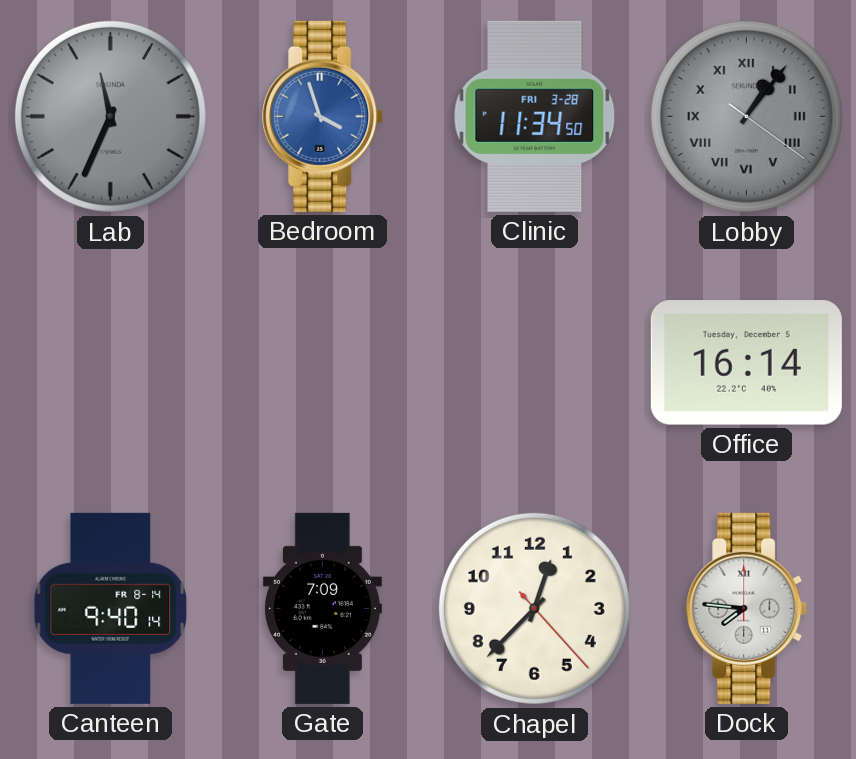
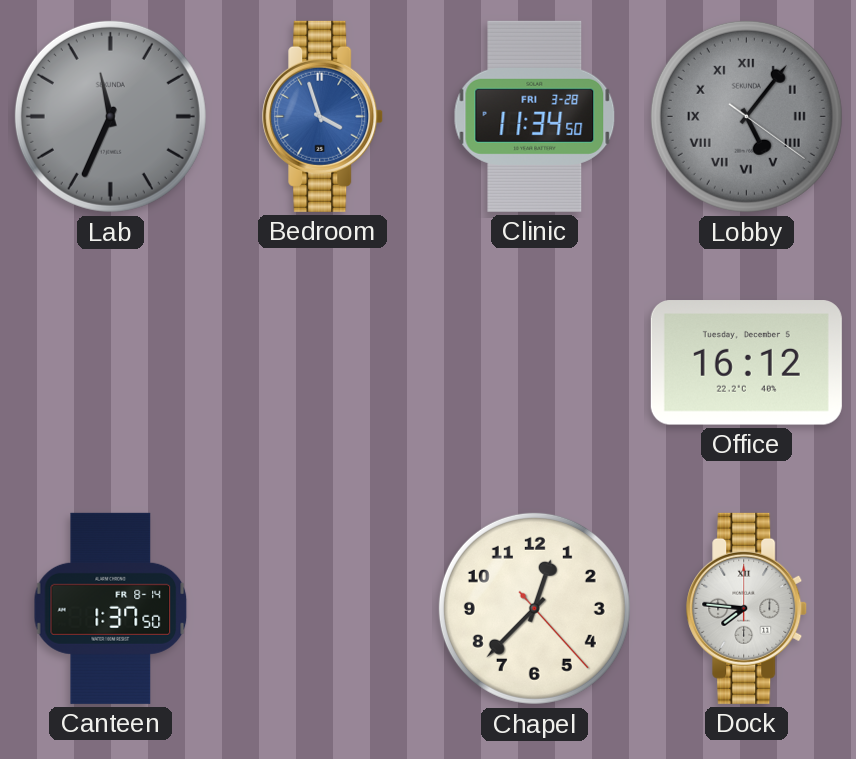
Lobby: 1:06 -> 5:06
Office: 16:14 -> 16:12
Canteen: 9:40 -> 1:37
Gate: 7:09 -> none
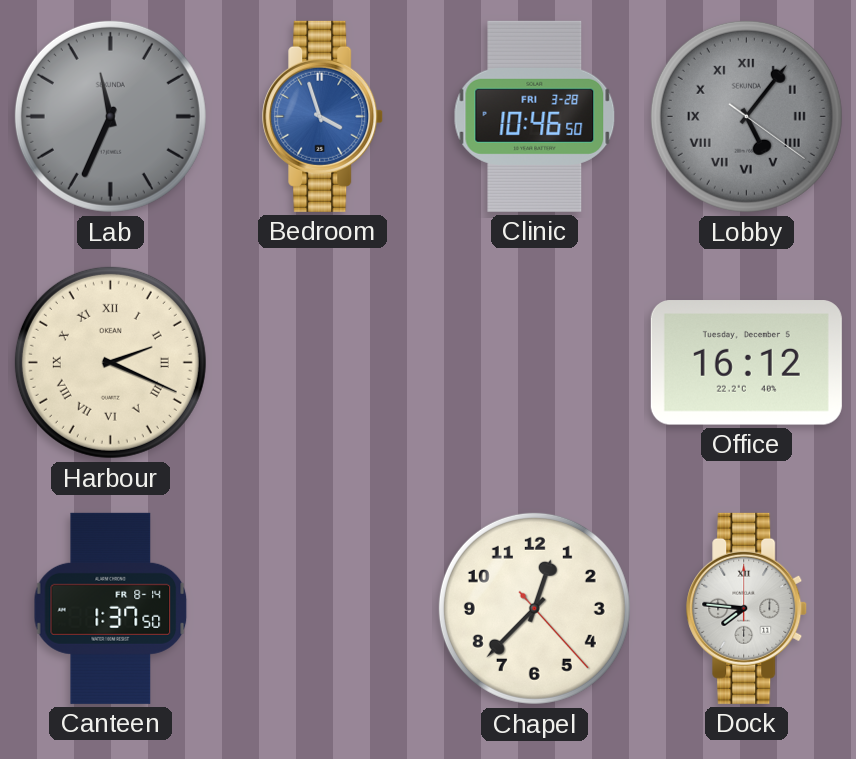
Clinic: 11:34 -> 10:46
Harbour: none -> 2:19
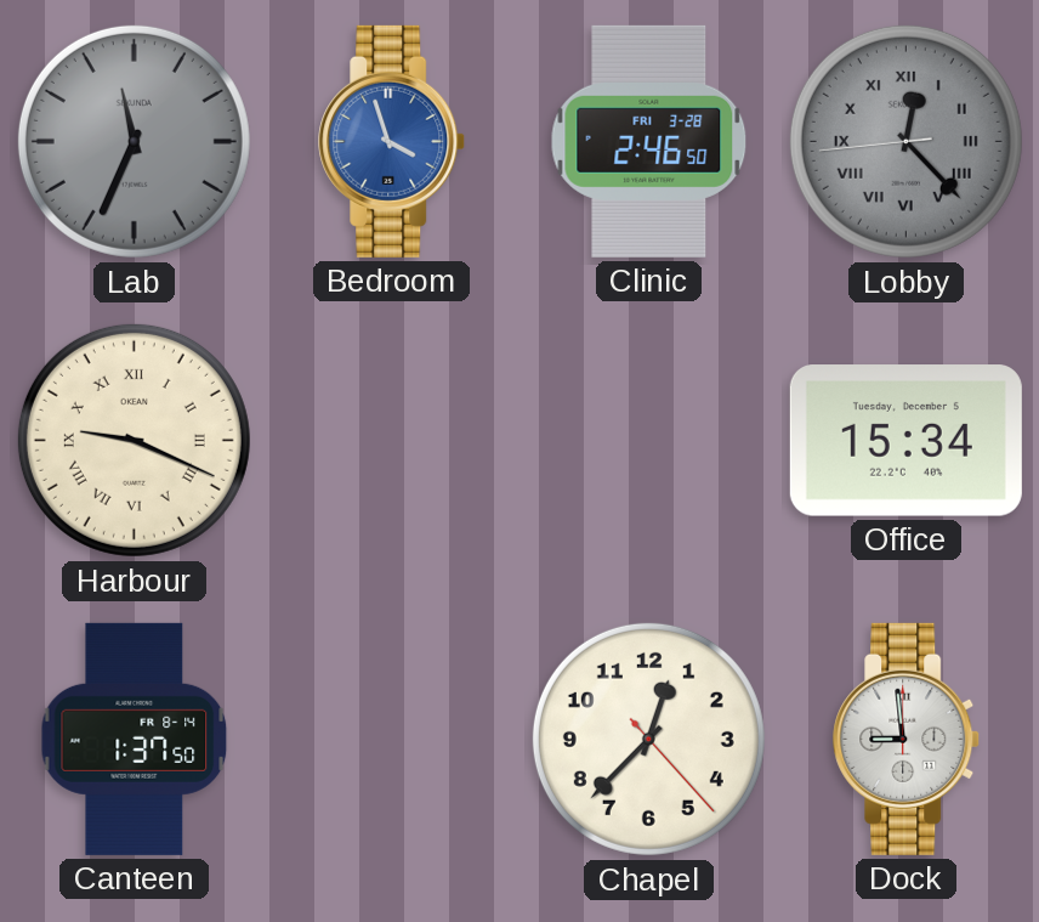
Clinic: 10:46 -> 2:46
Lobby: 5:06 -> 12:22
Harbour: 2:19 -> 9:19
Office: 16:12 -> 15:34
Dock: 7:46 -> 8:59
